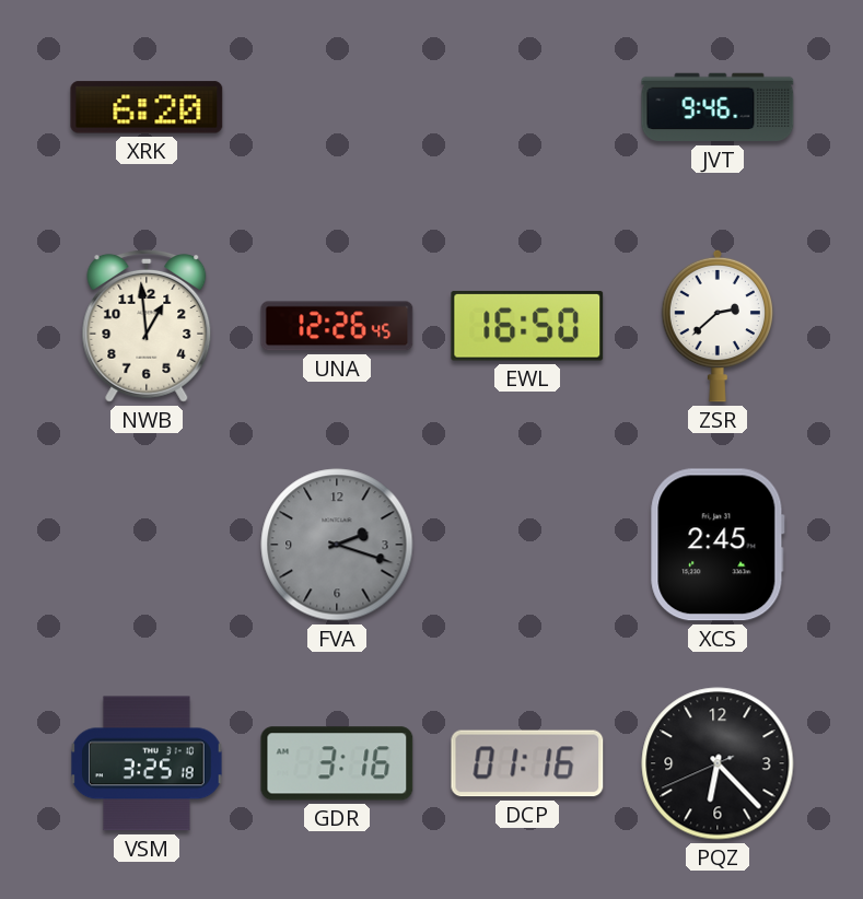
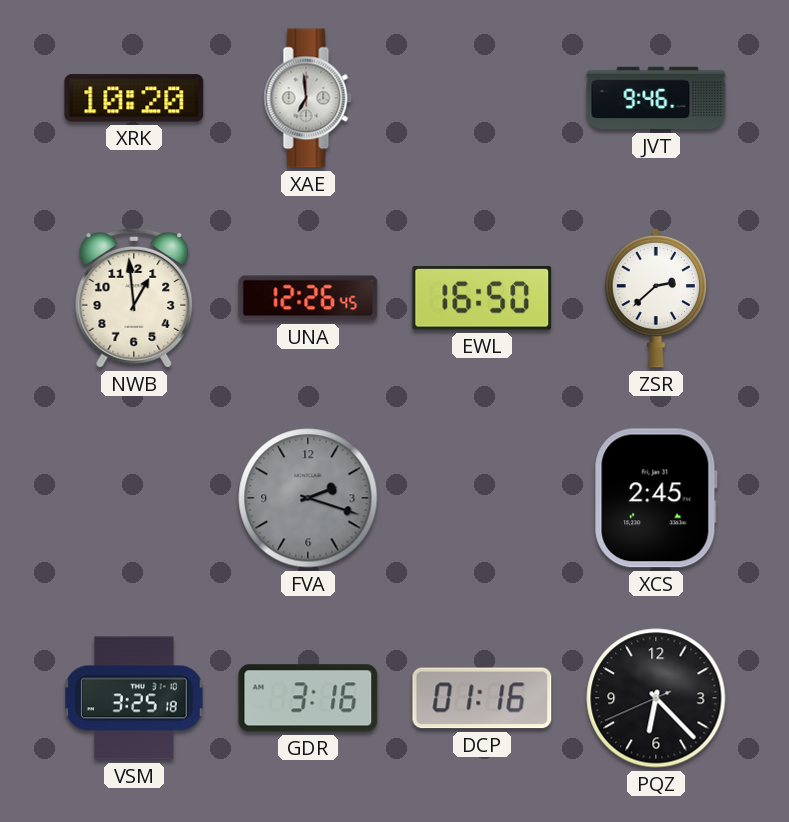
XRK: 6:20 -> 10:20
XAE: none -> 6:59
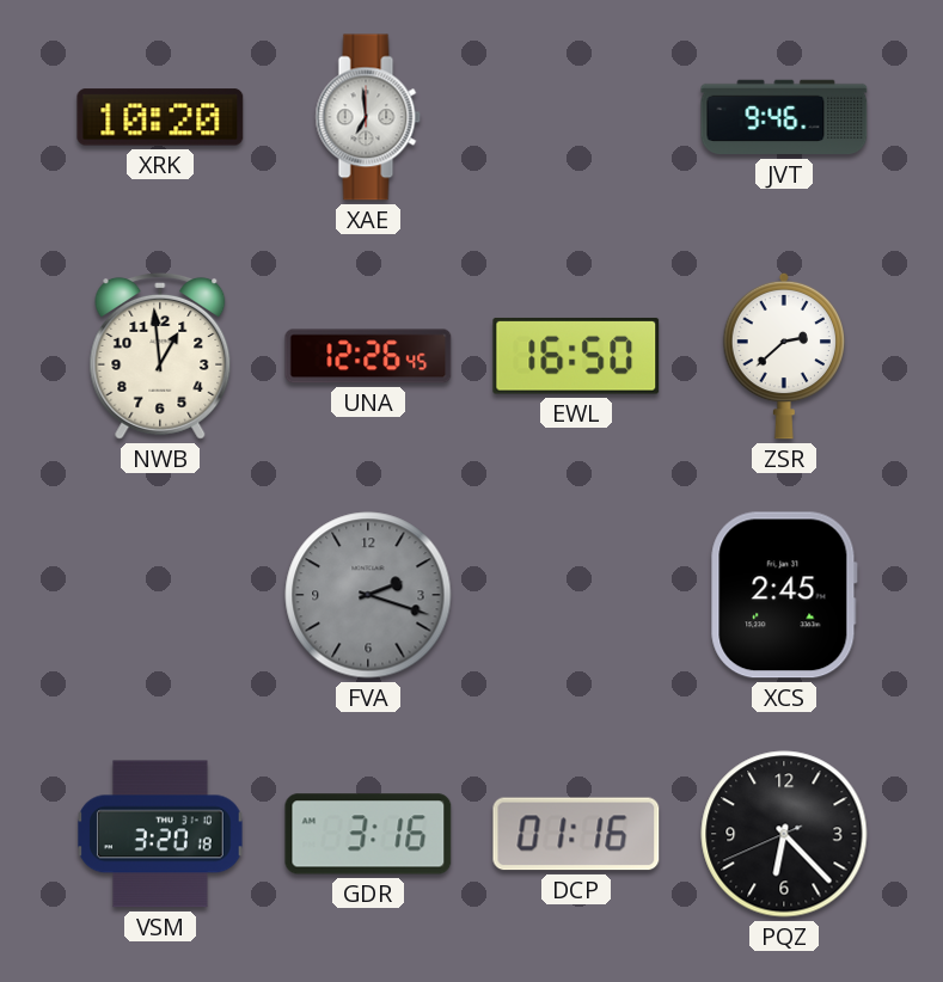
VSM: 3:25 -> 3:20
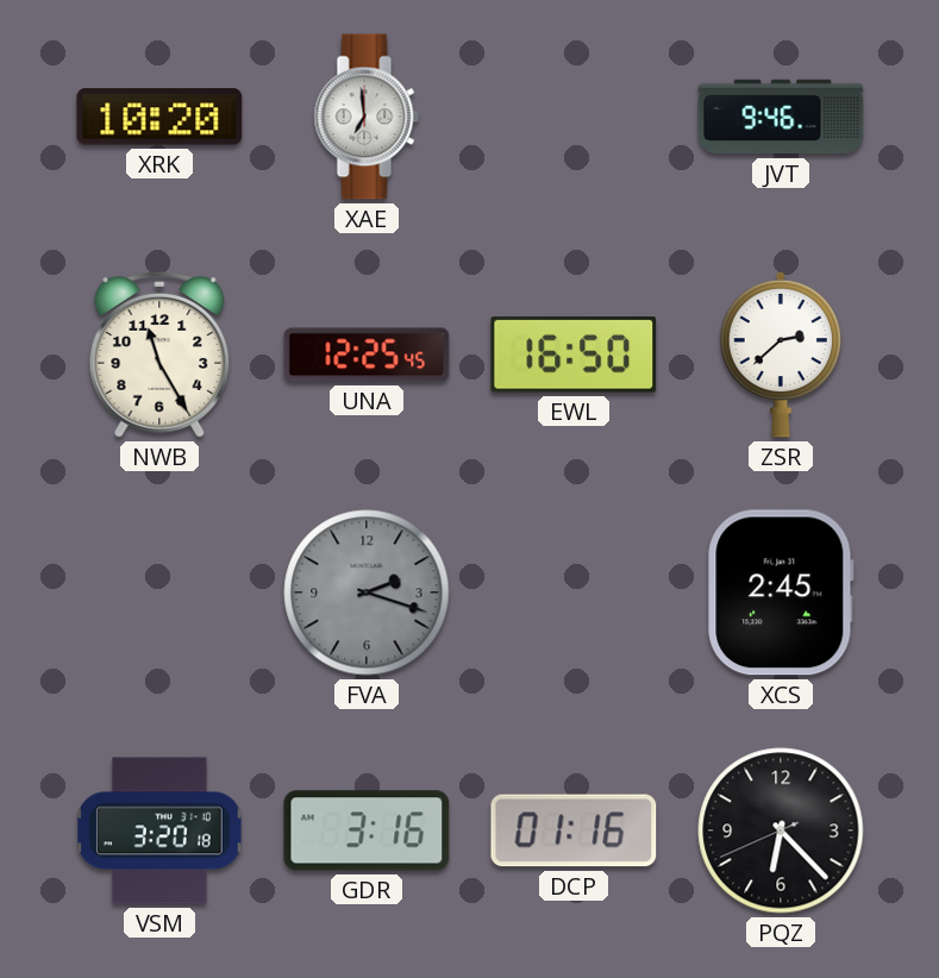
NWB: 12:59 -> 11:25
UNA: 12:26 -> 12:25
